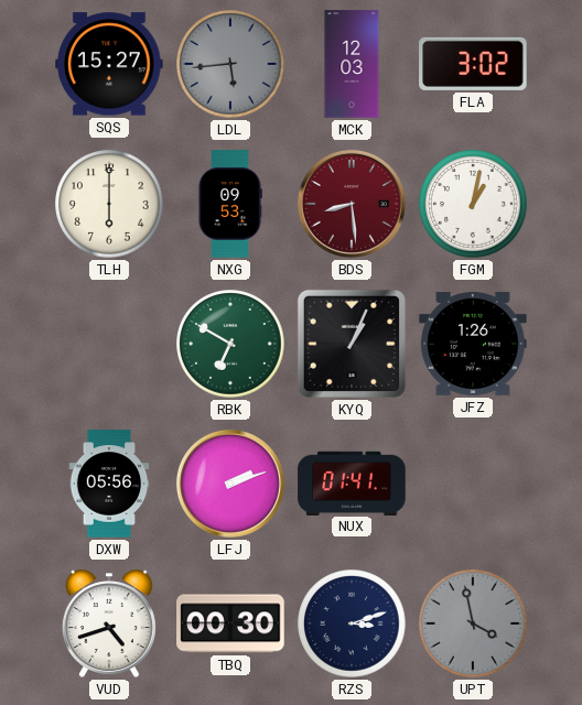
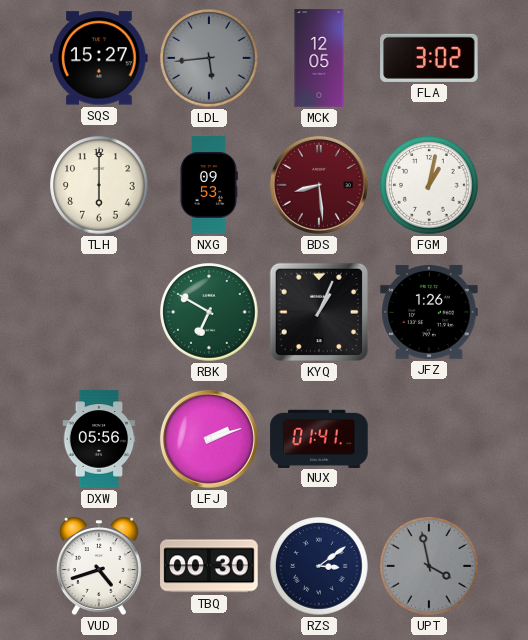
MCK: 12:03 -> 12:05
RZS: 3:12 -> 3:09
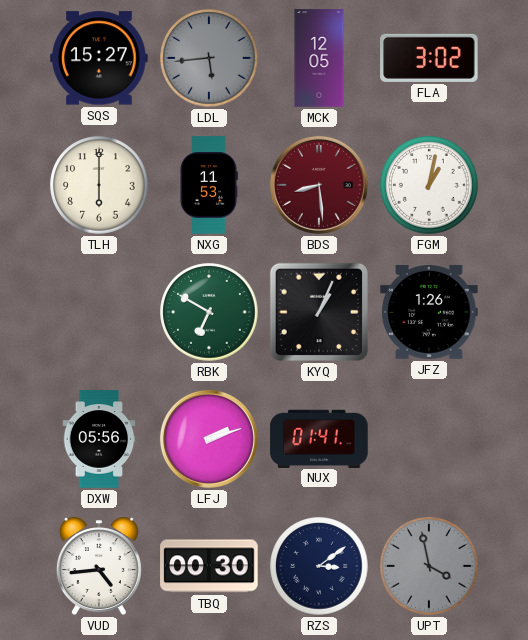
NXG: 09:53 -> 11:53
VUD: 4:42 -> 4:44
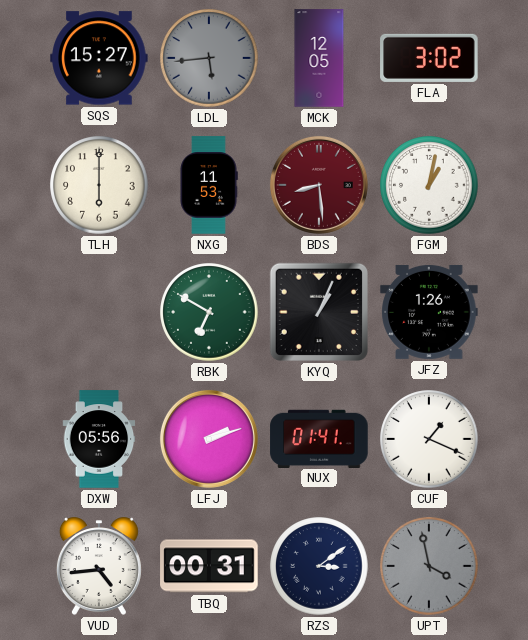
CUF: none -> 1:19
TBQ: 00:30 -> 00:31
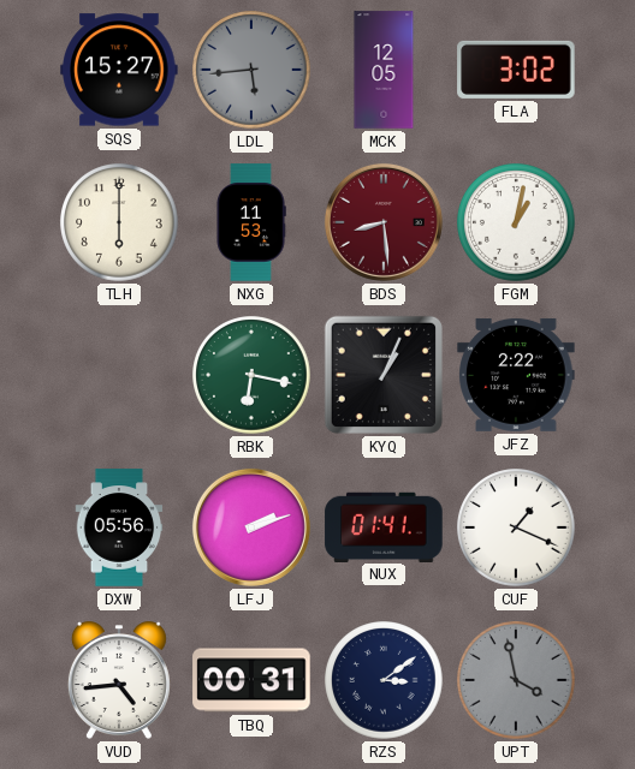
RBK: 6:50 -> 6:17
JFZ: 1:26 -> 2:22
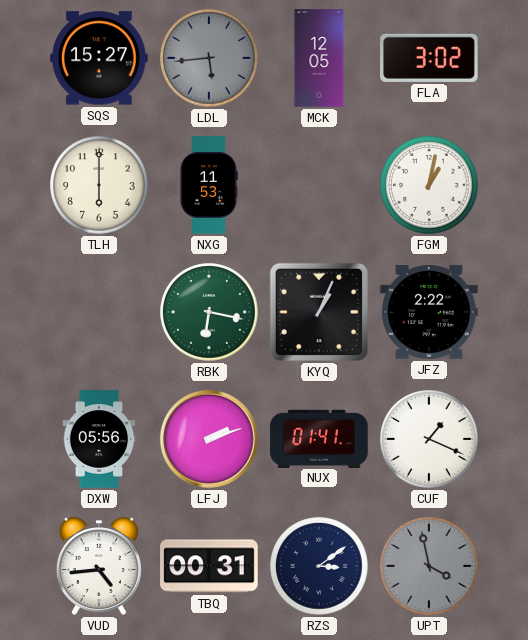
BDS: 8:29 -> none
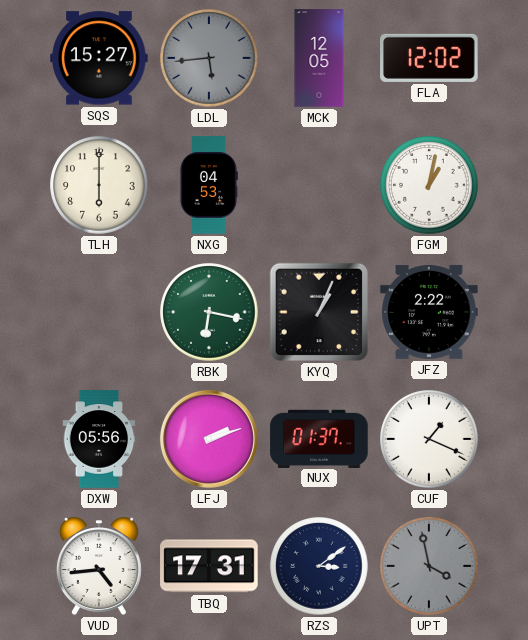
FLA: 3:02 -> 12:02
NXG: 11:53 -> 04:53
NUX: 01:41 -> 01:37
TBQ: 00:31 -> 17:31
